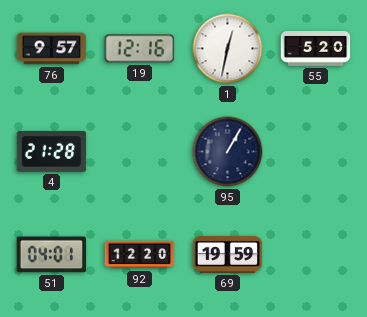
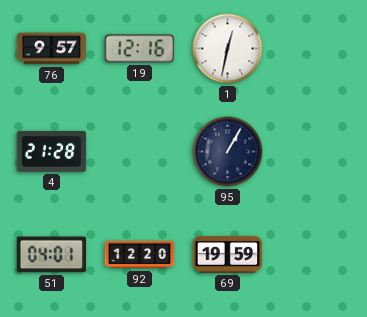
55: 5:20 -> none
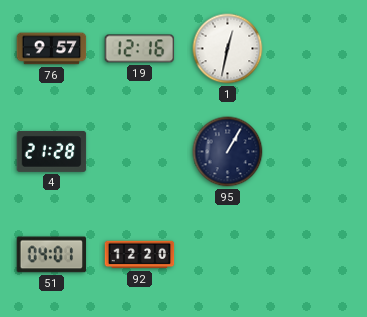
69: 19:59 -> none
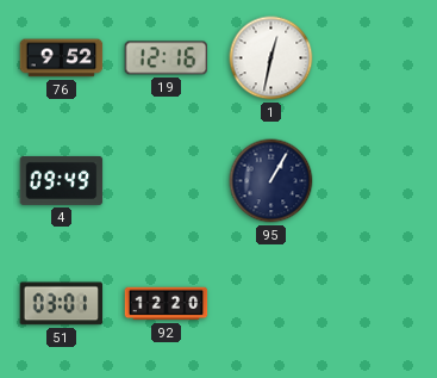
76: 9:57 -> 9:52
4: 21:28 -> 09:49
51: 04:01 -> 03:01
